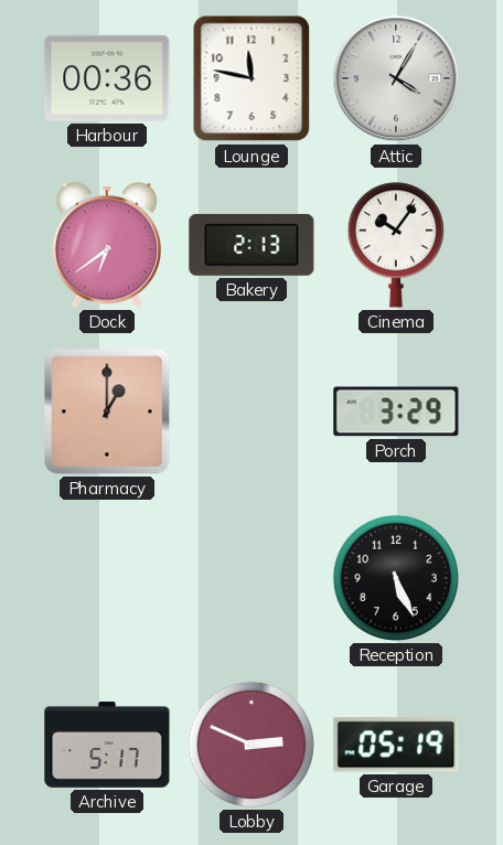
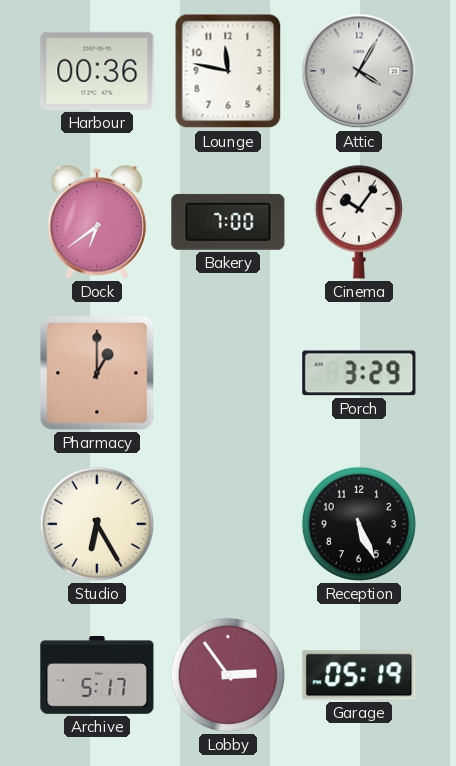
Bakery: 2:13 -> 7:00
Studio: none -> 6:25
Lobby: 2:49 -> 2:54
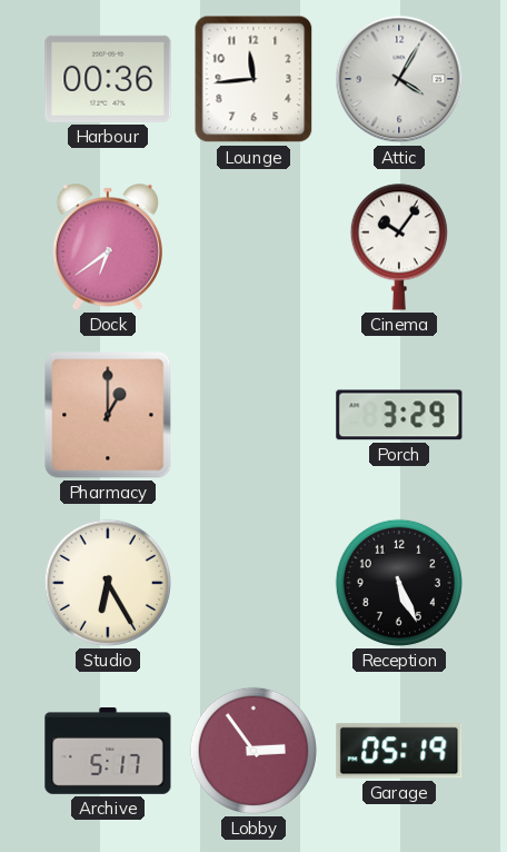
Lounge: 11:47 -> 11:44
Bakery: 7:00 -> none
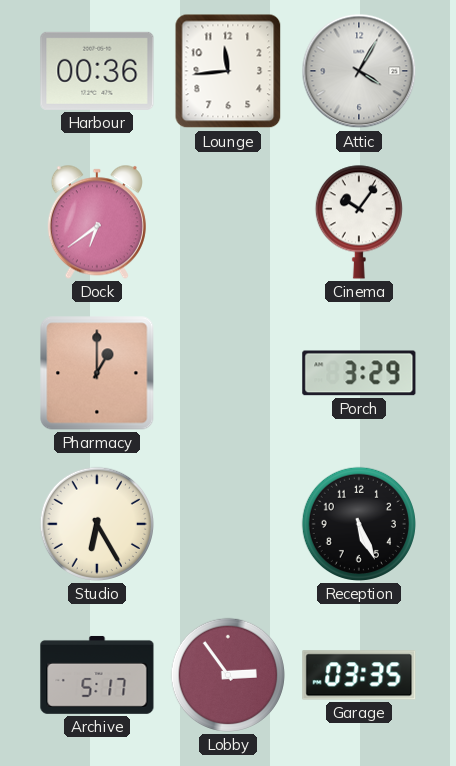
Garage: 05:19 -> 03:35
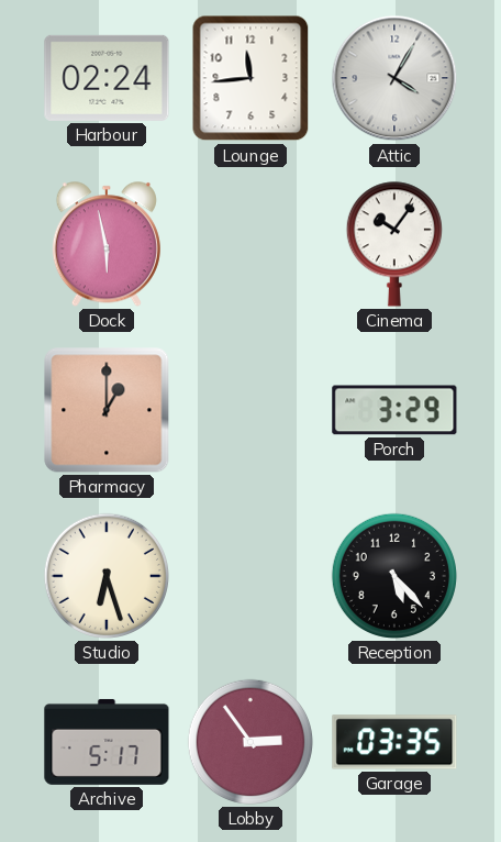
Harbour: 00:36 -> 02:24
Dock: 6:39 -> 5:58
Studio: 6:25 -> 6:27
Reception: 5:26 -> 5:23
